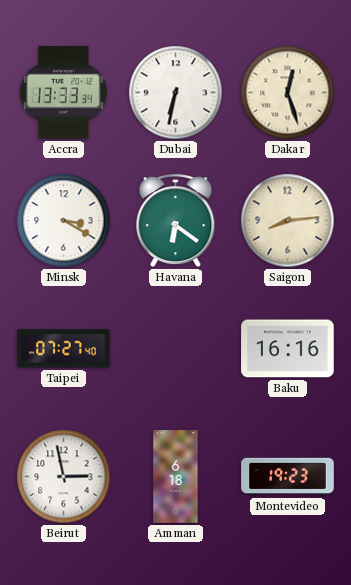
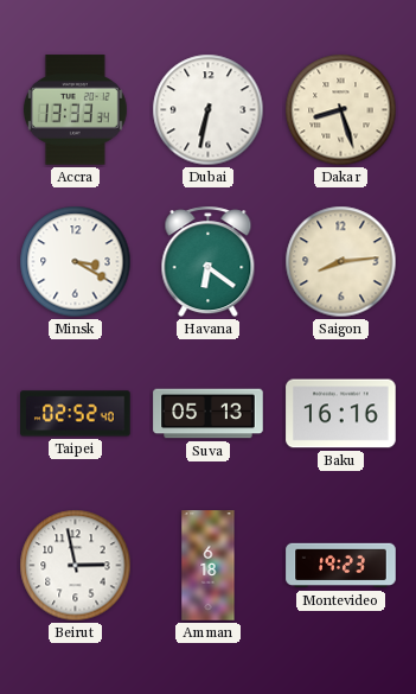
Dakar: 12:27 -> 8:27
Taipei: 07:27 -> 02:52
Suva: none -> 05:13
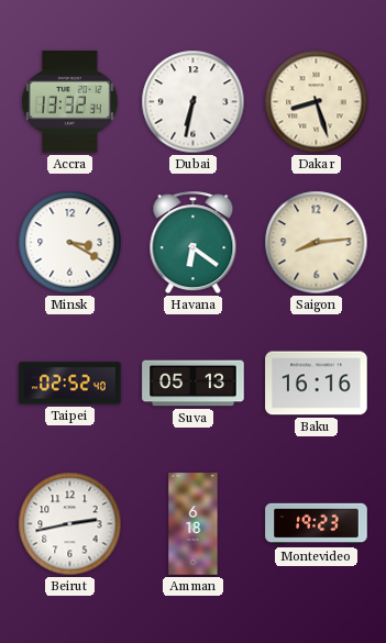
Accra: 13:33 -> 13:32
Beirut: 2:58 -> 2:43
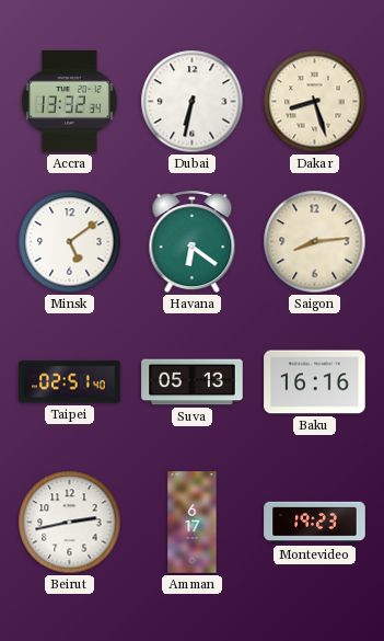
Minsk: 3:20 -> 5:09
Taipei: 02:52 -> 02:51
Amman: 6:18 -> 6:17
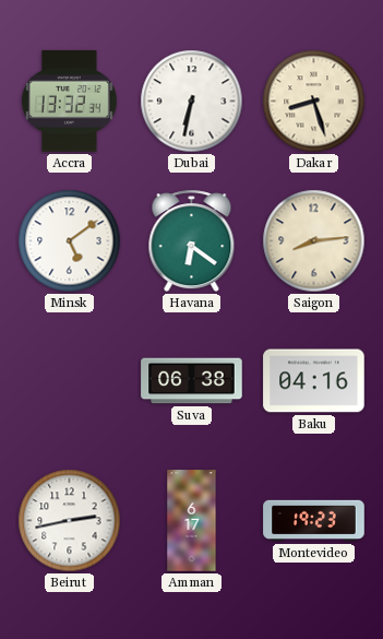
Taipei: 02:51 -> none
Suva: 05:13 -> 06:38
Baku: 16:16 -> 04:16
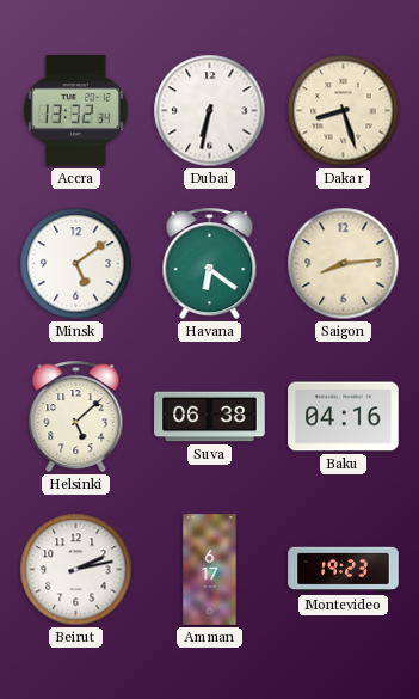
Helsinki: none -> 5:08
Beirut: 2:43 -> 2:13
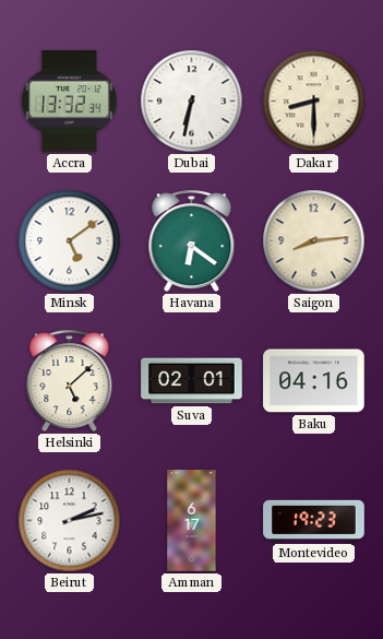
Dakar: 8:27 -> 8:30
Suva: 06:38 -> 02:01
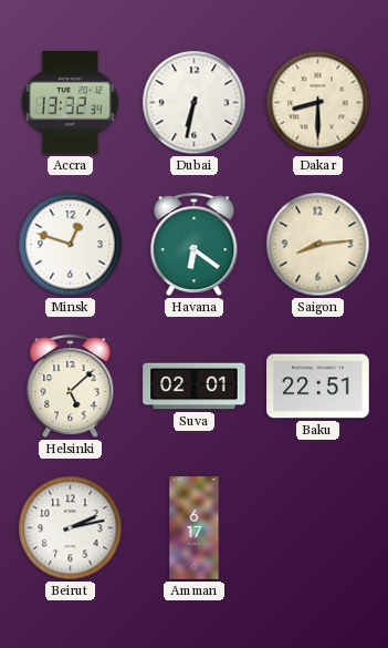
Minsk: 5:09 -> 12:48
Baku: 04:16 -> 22:51
Montevideo: 19:23 -> none
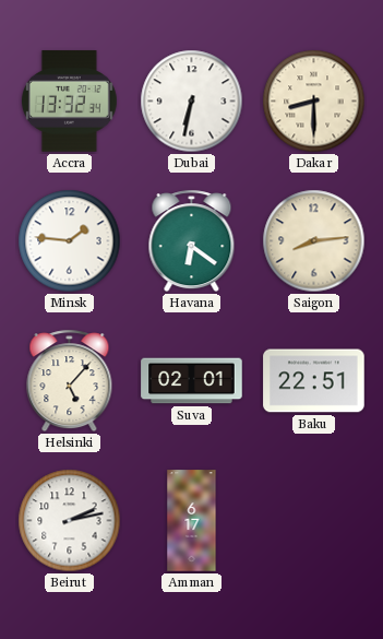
Minsk: 12:48 -> 1:46
Helsinki: 5:08 -> 5:07
